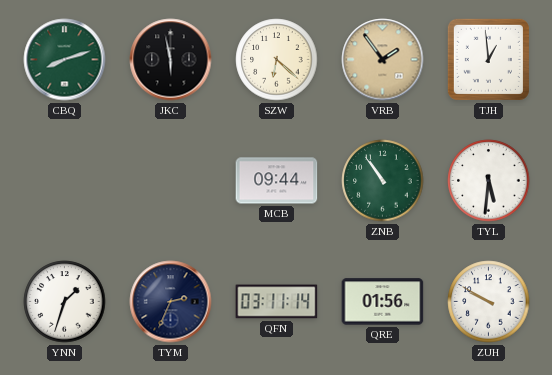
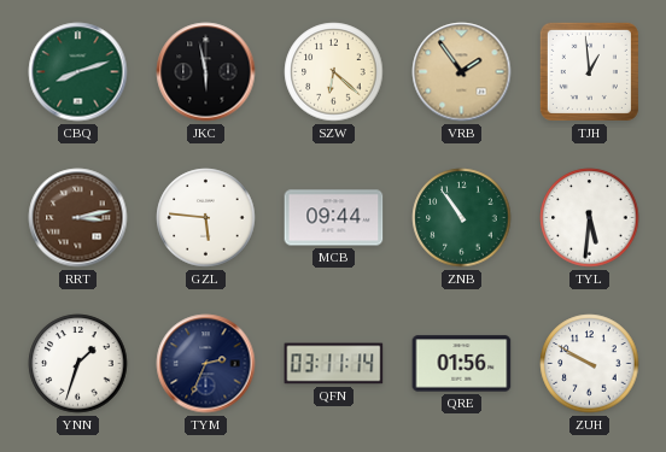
RRT: none -> 3:13
GZL: none -> 5:46
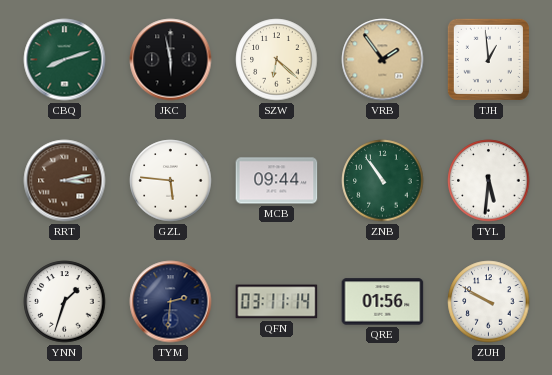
TYM: 2:34 -> 2:31
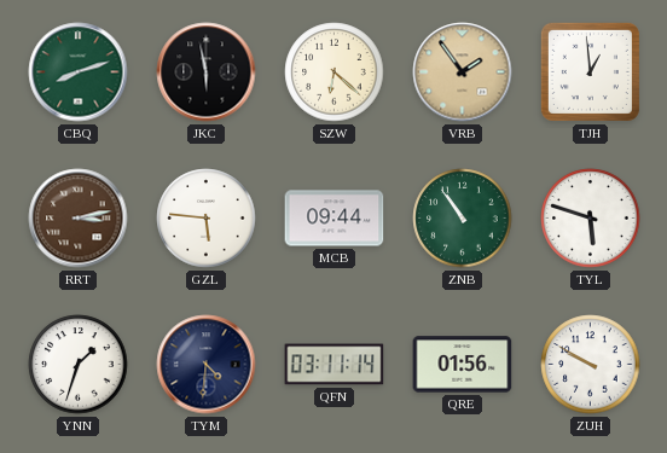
TYL: 5:31 -> 5:48
TYM: 2:31 -> 4:31
